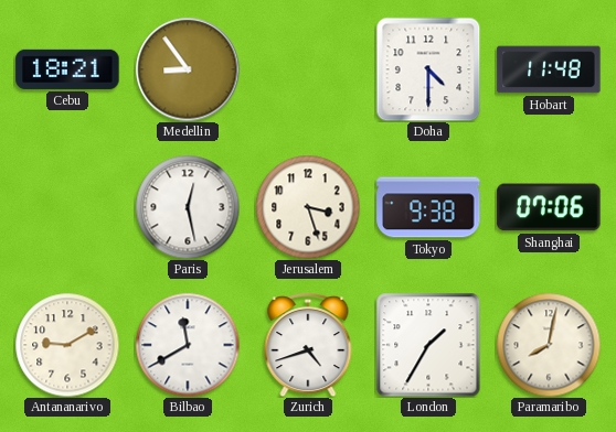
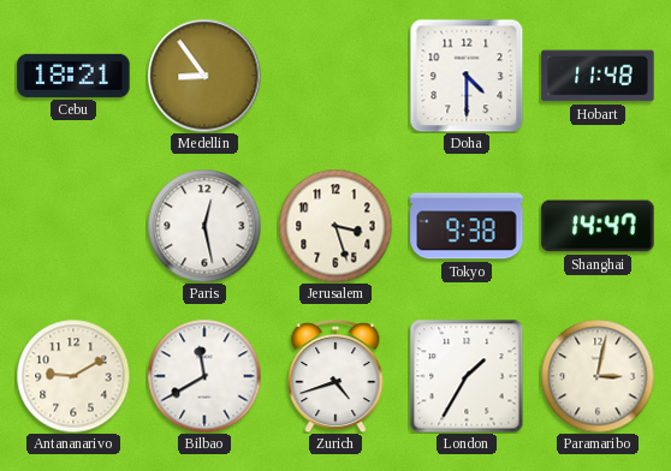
Shanghai: 07:06 -> 14:47
Paramaribo: 8:02 -> 3:02
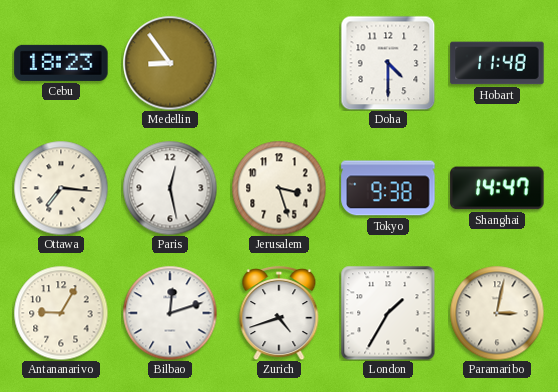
Cebu: 18:21 -> 18:23
Ottawa: none -> 7:16
Antananarivo: 9:10 -> 9:05
Bilbao: 11:40 -> 12:12
